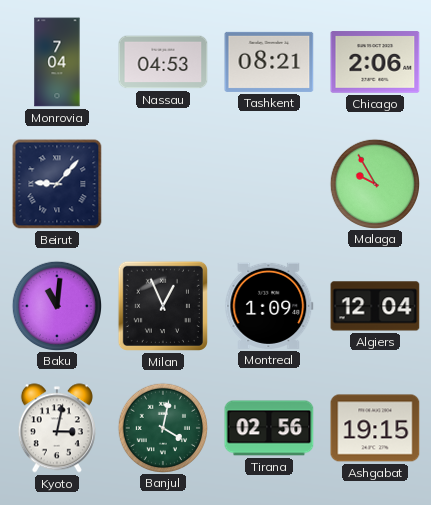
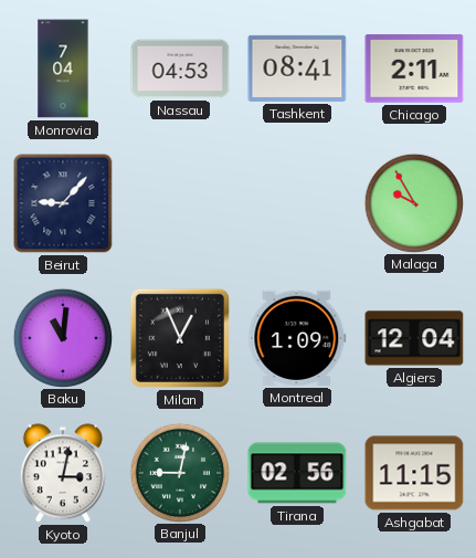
Tashkent: 08:21 -> 08:41
Chicago: 2:06 -> 2:11
Banjul: 4:02 -> 9:02
Ashgabat: 19:15 -> 11:15
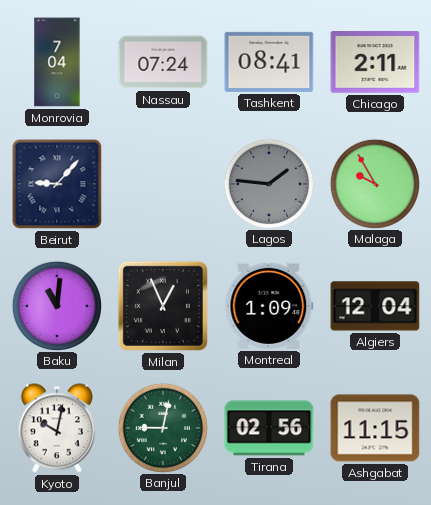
Nassau: 04:53 -> 07:24
Lagos: none -> 1:46
Kyoto: 3:02 -> 10:02
